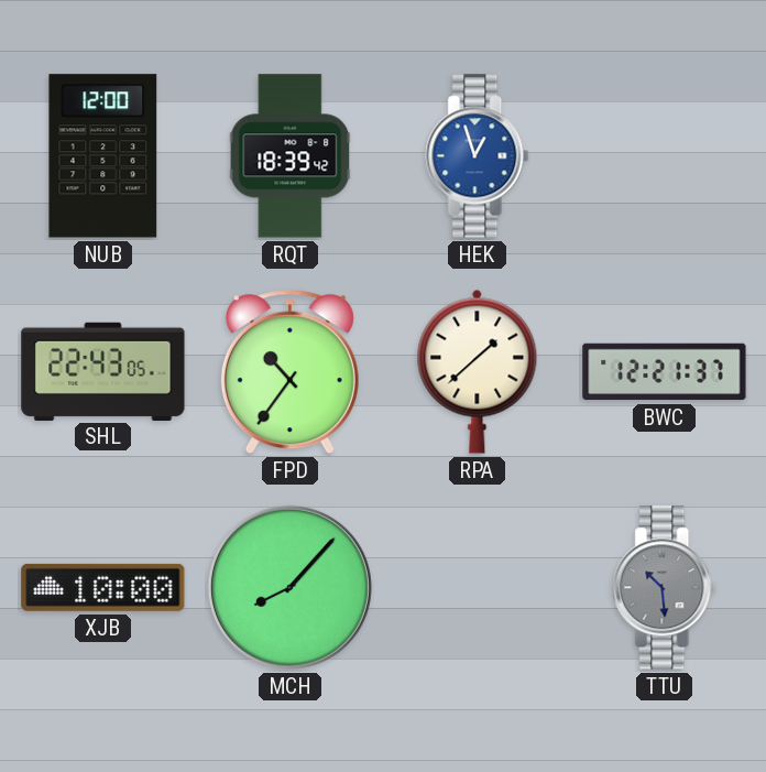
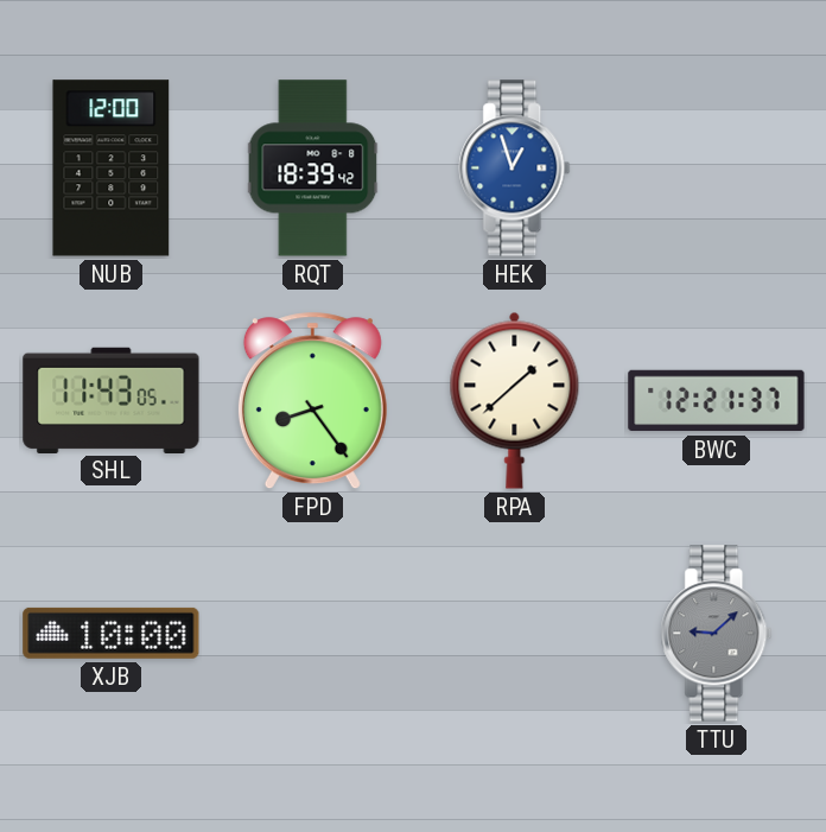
SHL: 22:43 -> 11:43
FPD: 10:36 -> 8:24
MCH: 8:07 -> none
TTU: 10:29 -> 9:08
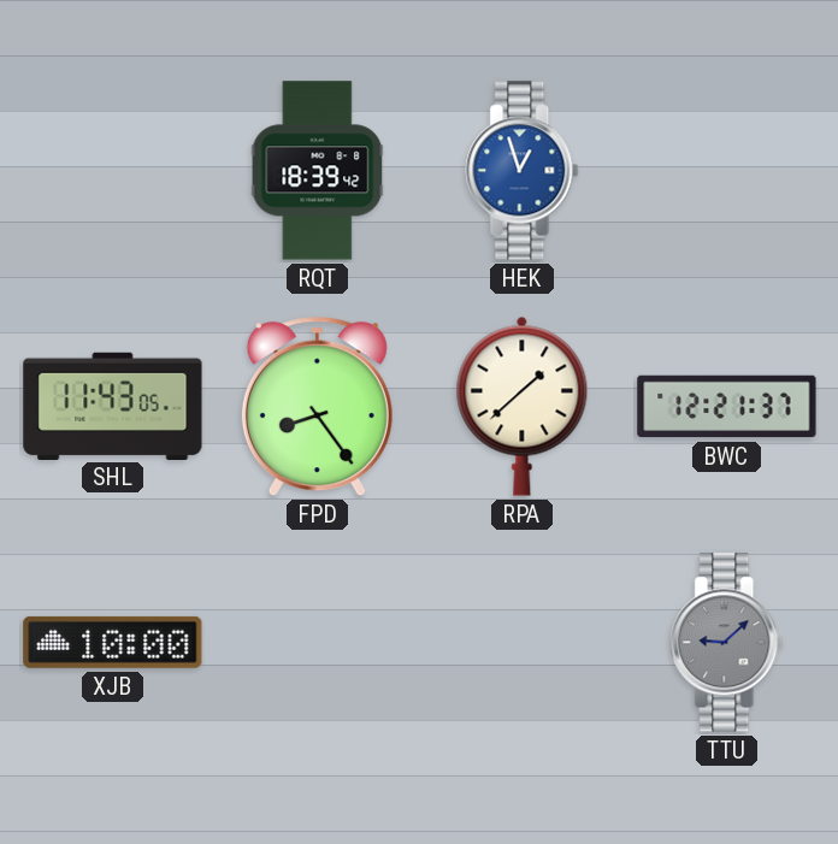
NUB: 12:00 -> none
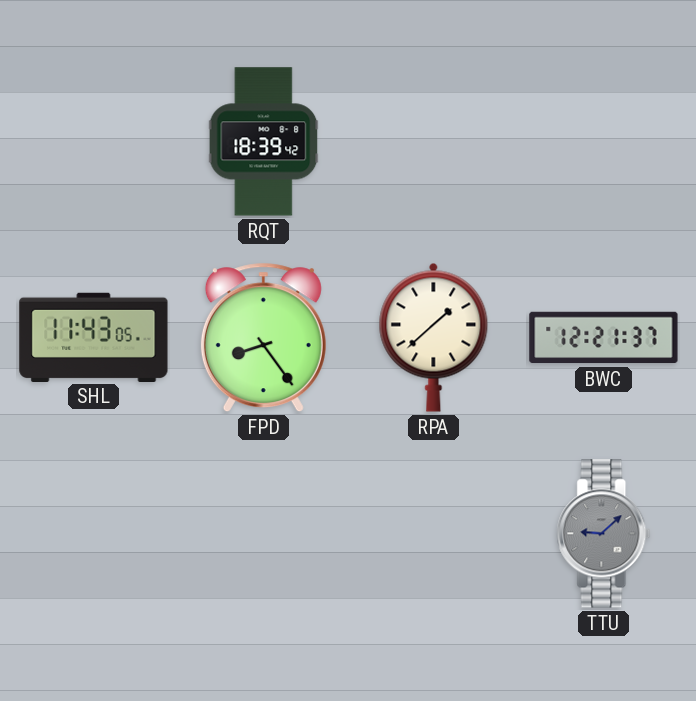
HEK: 12:57 -> none
XJB: 10:00 -> none
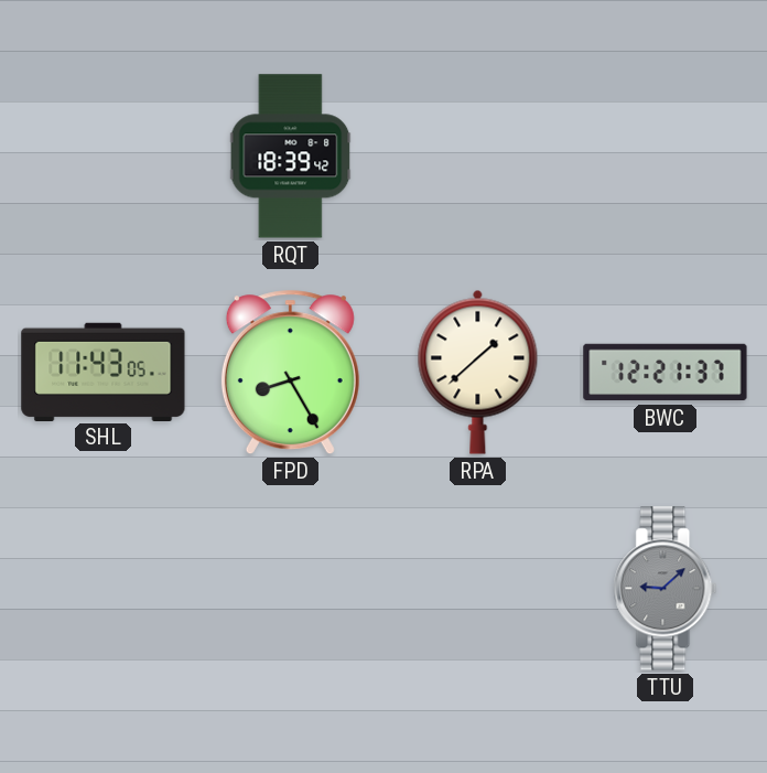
FPD: 8:24 -> 8:25
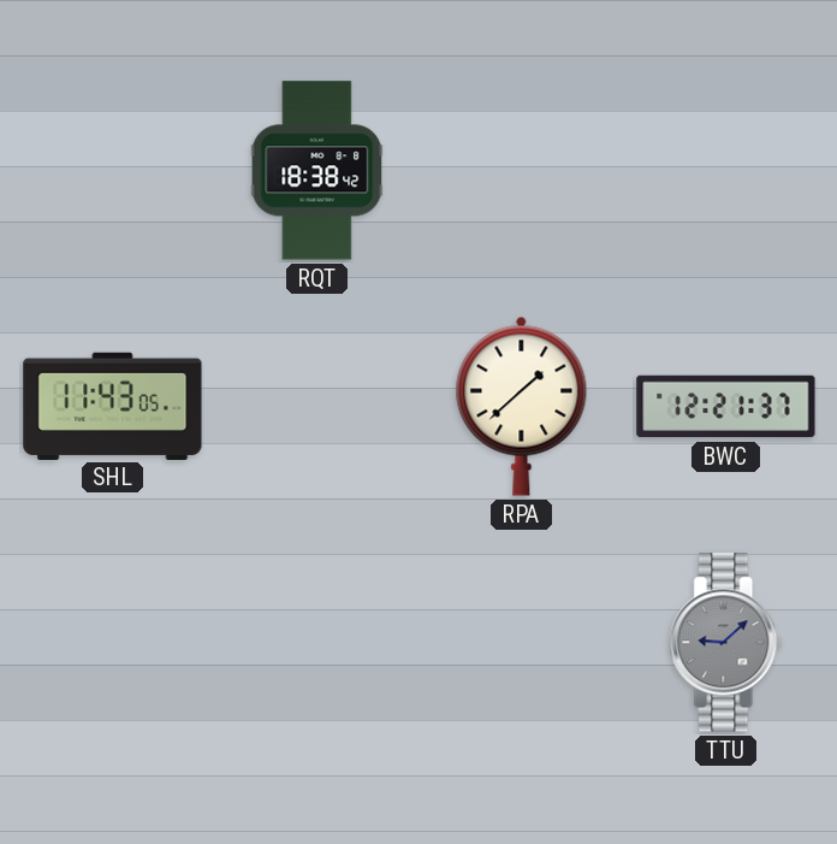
RQT: 18:39 -> 18:38
FPD: 8:25 -> none
